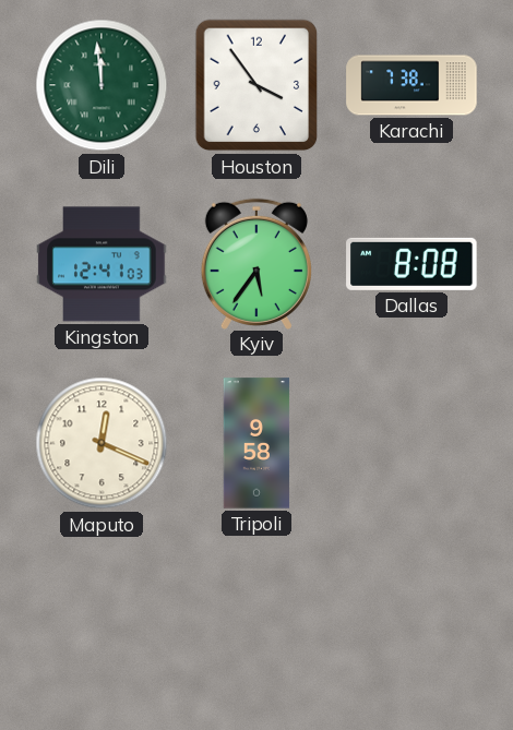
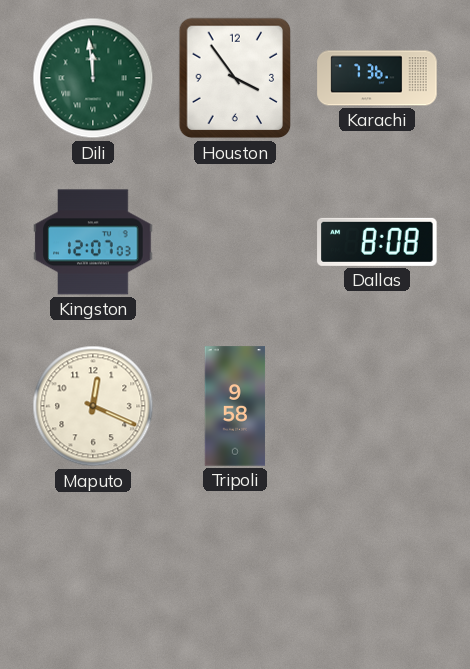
Karachi: 7:38 -> 7:36
Kingston: 12:41 -> 12:07
Kyiv: 5:36 -> none
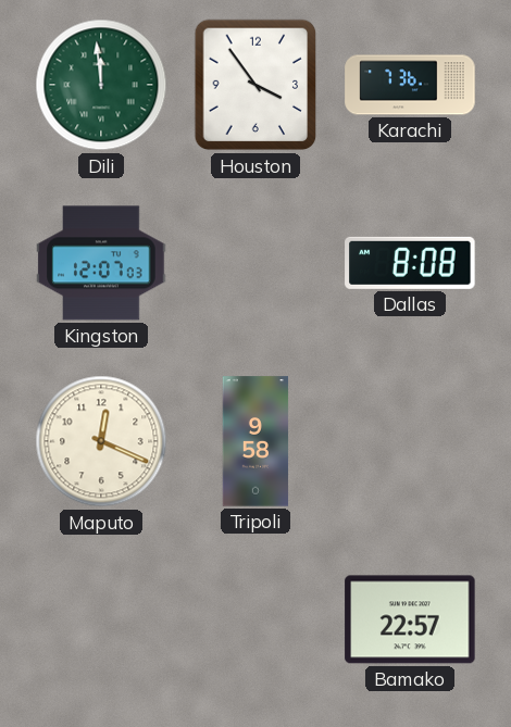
Bamako: none -> 22:57
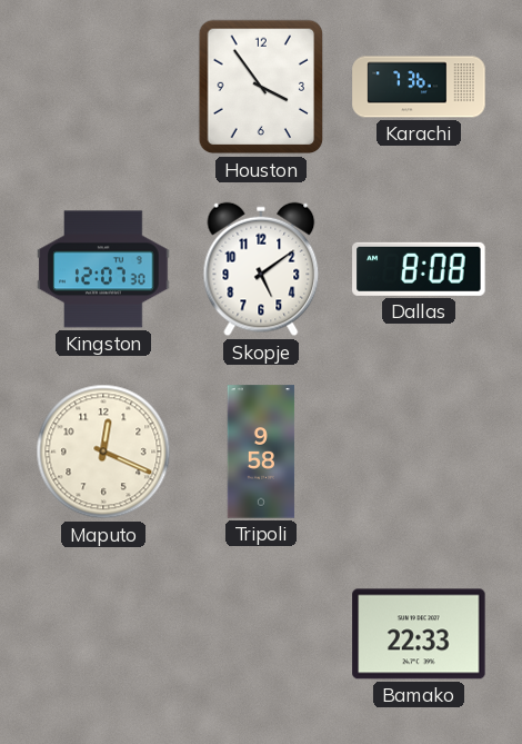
Dili: 11:59 -> none
Kingston: 12:07:03 -> 12:07:30
Skopje: none -> 5:09
Bamako: 22:57 -> 22:33
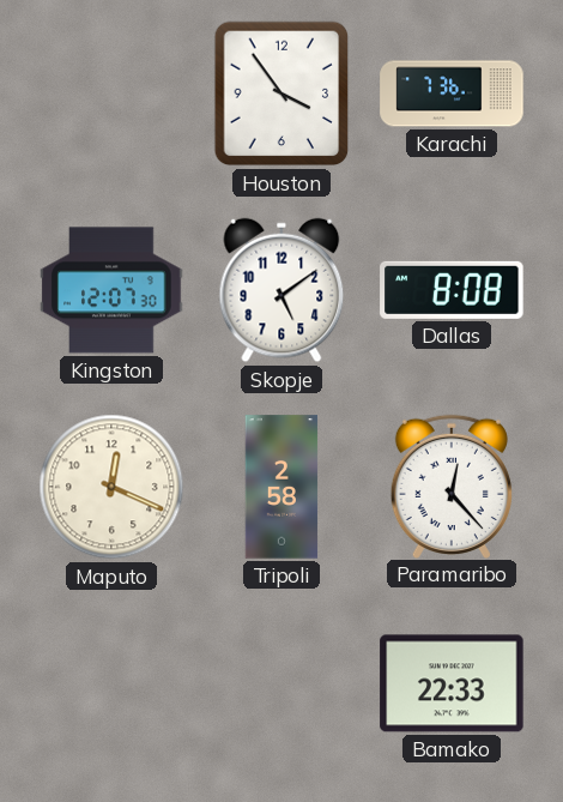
Tripoli: 9:58 -> 2:58
Paramaribo: none -> 12:23
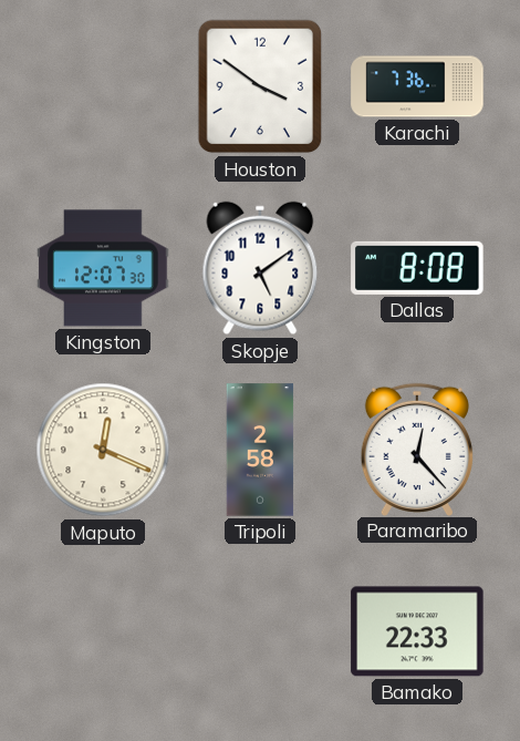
Houston: 3:54 -> 3:51
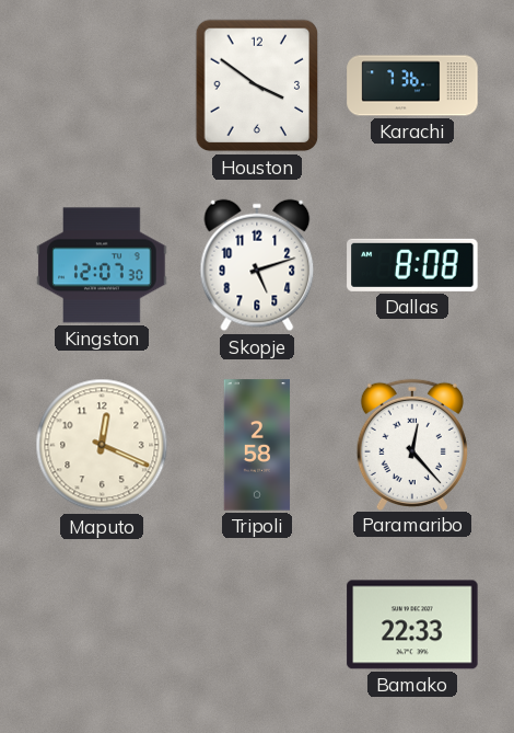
Skopje: 5:09 -> 5:12
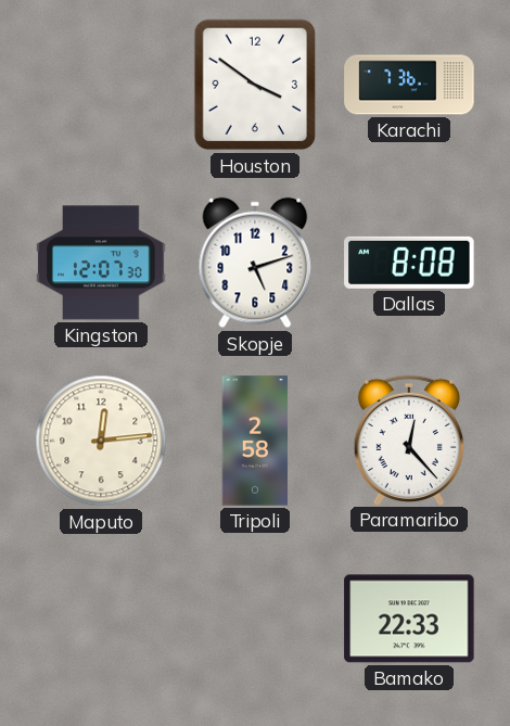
Maputo: 12:19 -> 12:14
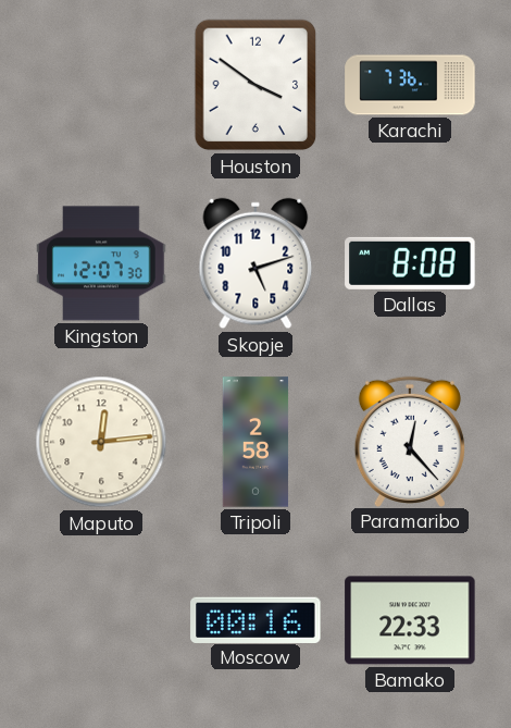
Moscow: none -> 00:16
